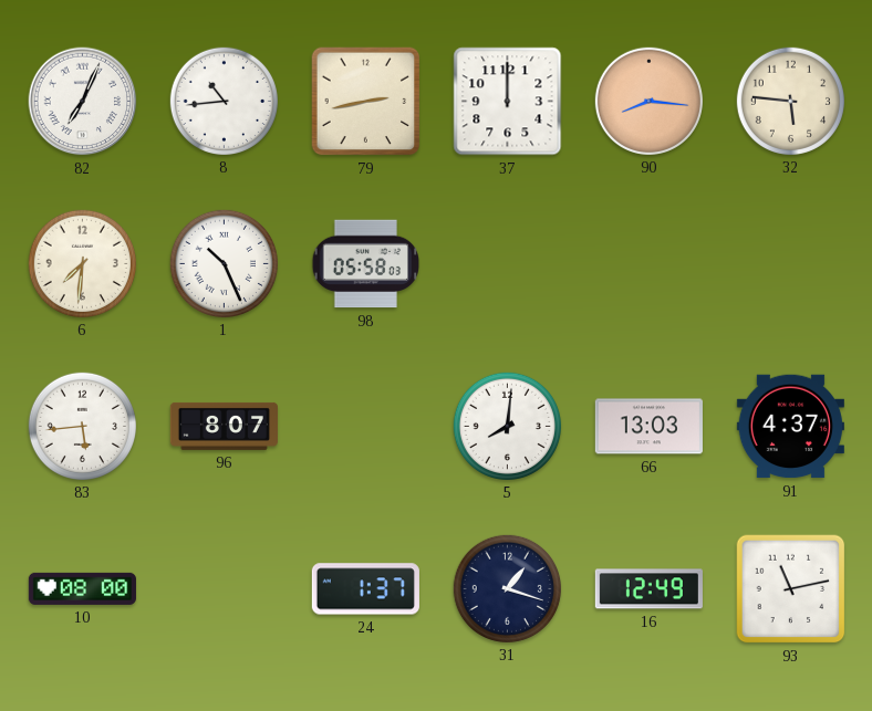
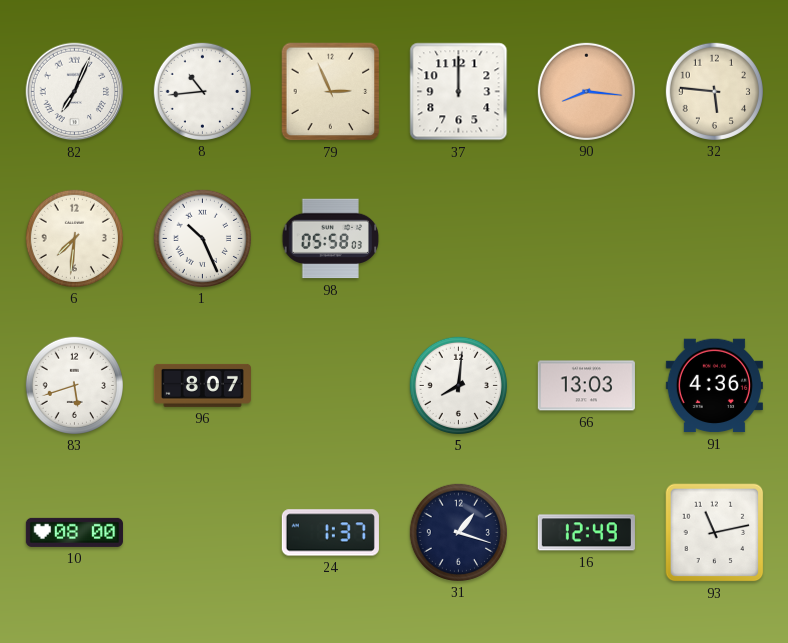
79: 2:43 -> 2:56
83: 5:44 -> 5:42
91: 4:37 -> 4:36
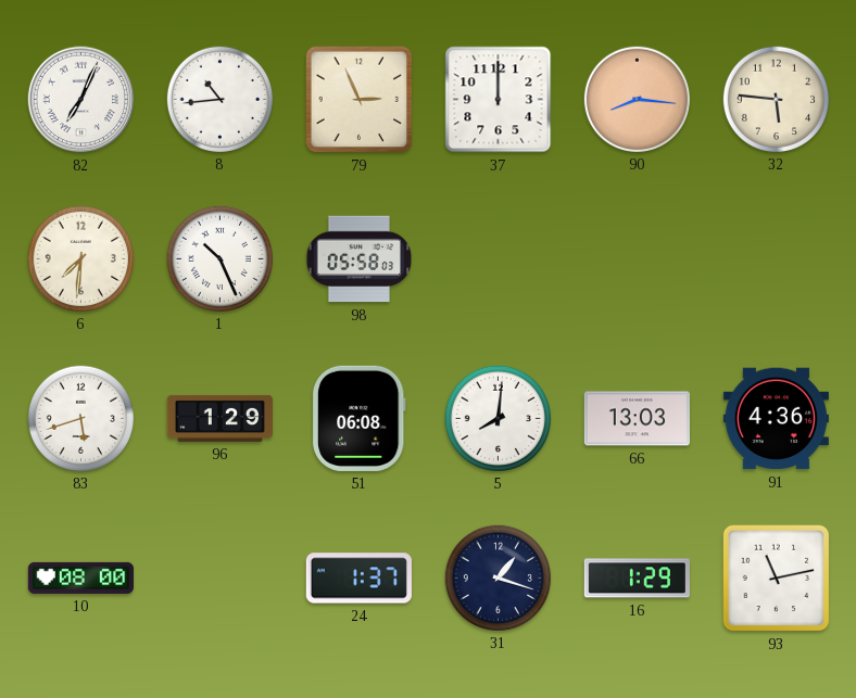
96: 8:07 -> 1:29
51: none -> 06:08
16: 12:49 -> 1:29
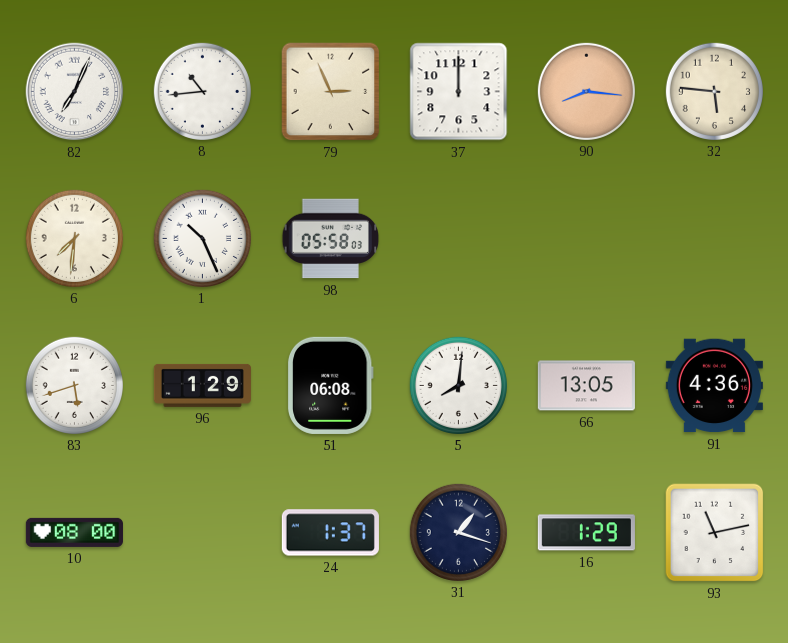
66: 13:03 -> 13:05
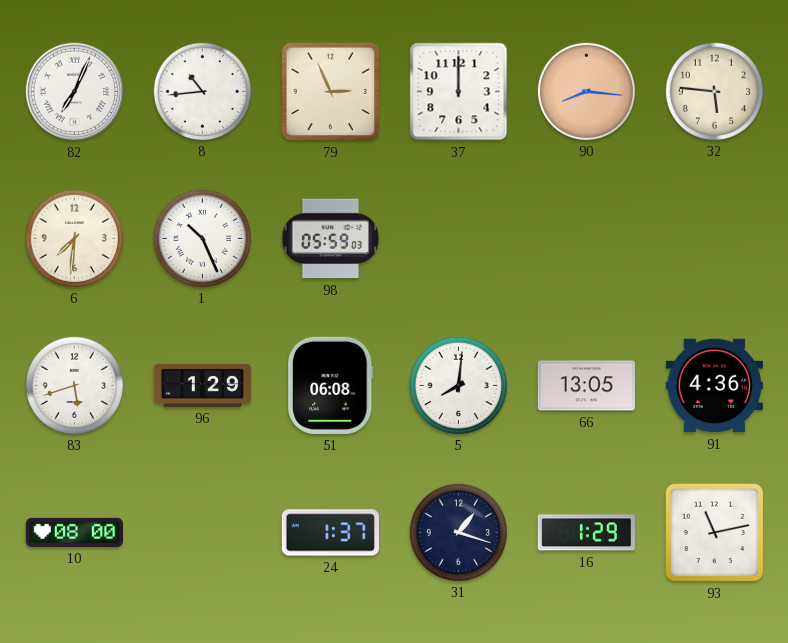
98: 05:58 -> 05:59
